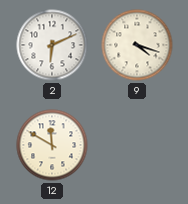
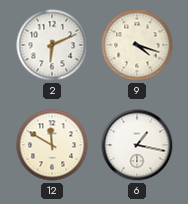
6: none -> 1:17
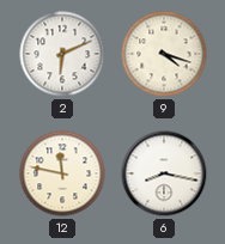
12: 11:50 -> 11:47
6: 1:17 -> 8:17
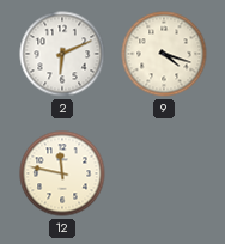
6: 8:17 -> none
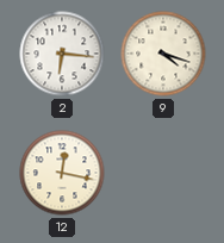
2: 6:11 -> 6:16
12: 11:47 -> 12:17
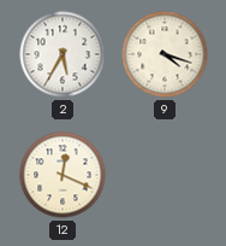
2: 6:16 -> 5:35
12: 12:17 -> 12:19
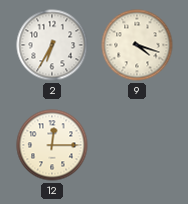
2: 5:35 -> 6:35
12: 12:19 -> 12:15
